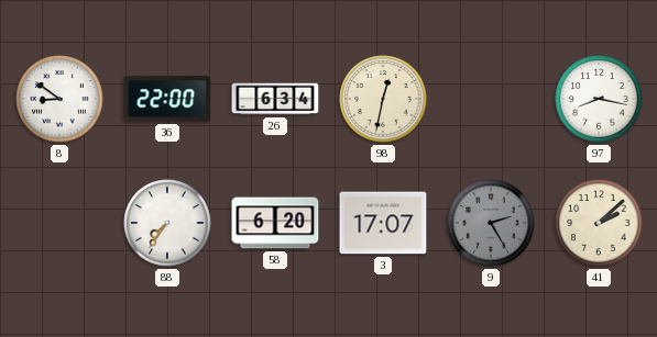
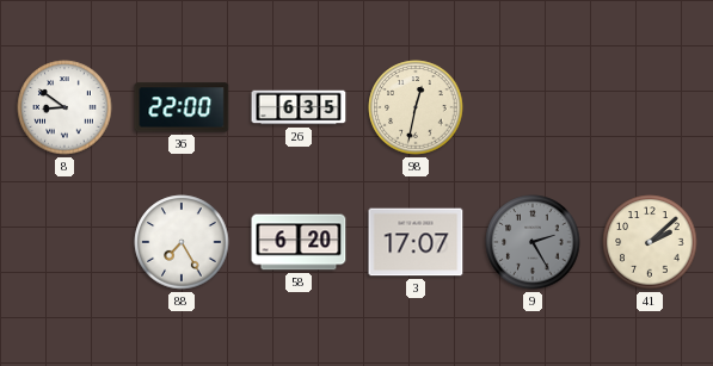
26: 6:34 -> 6:35
97: 8:17 -> none
88: 7:36 -> 7:25
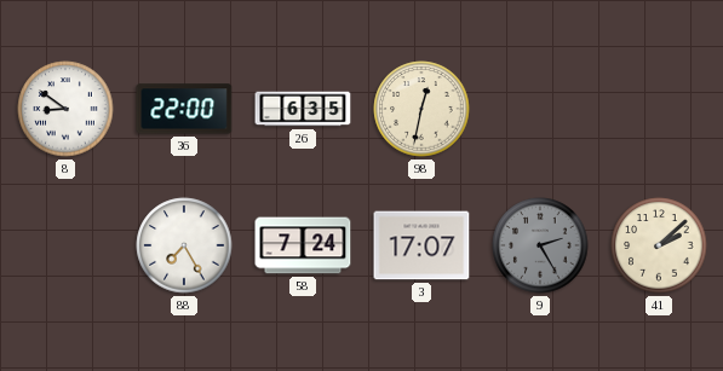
58: 6:20 -> 7:24
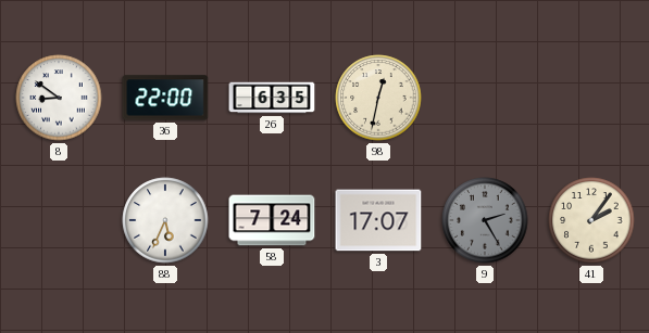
88: 7:25 -> 5:34
41: 2:08 -> 2:06
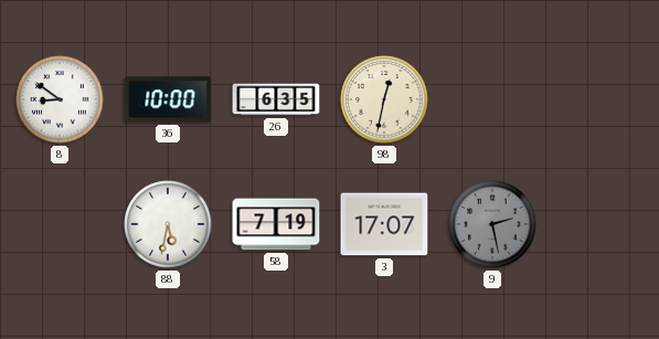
36: 22:00 -> 10:00
88: 5:34 -> 5:32
58: 7:24 -> 7:19
9: 2:25 -> 2:28
41: 2:06 -> none
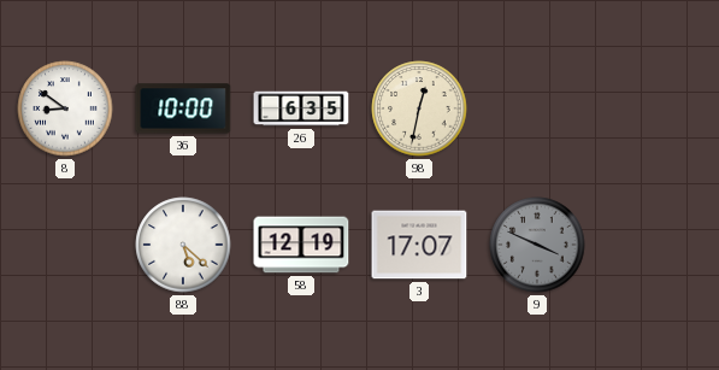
88: 5:32 -> 5:22
58: 7:19 -> 12:19
9: 2:28 -> 3:49
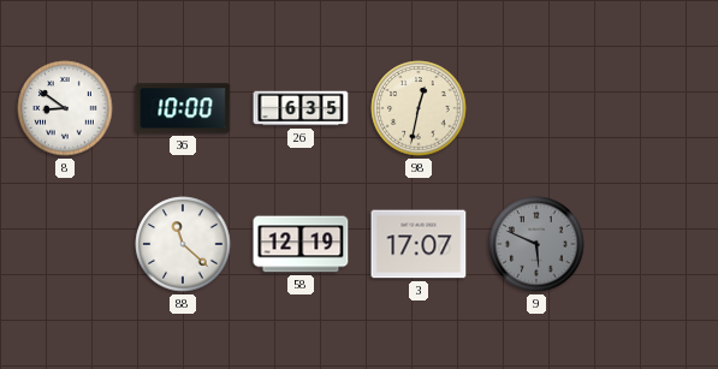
88: 5:22 -> 11:22
9: 3:49 -> 5:49
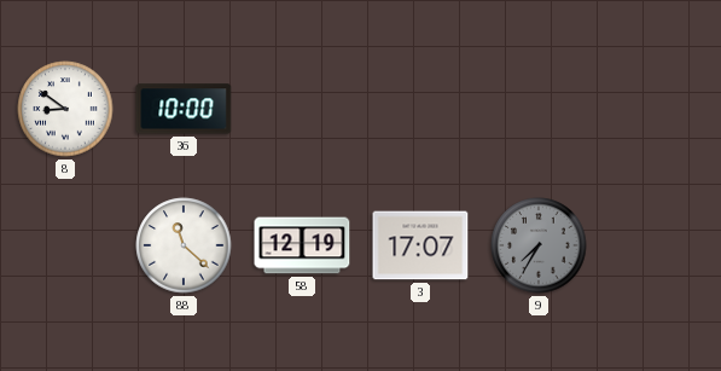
26: 6:35 -> none
98: 12:32 -> none
9: 5:49 -> 7:35
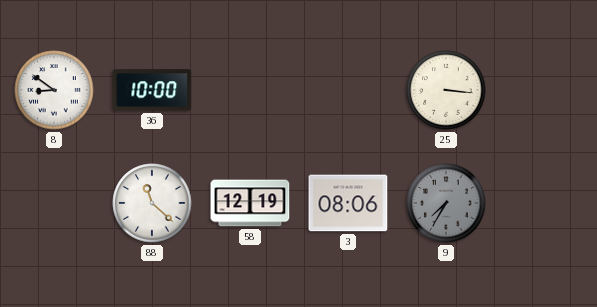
25: none -> 3:16
3: 17:07 -> 08:06
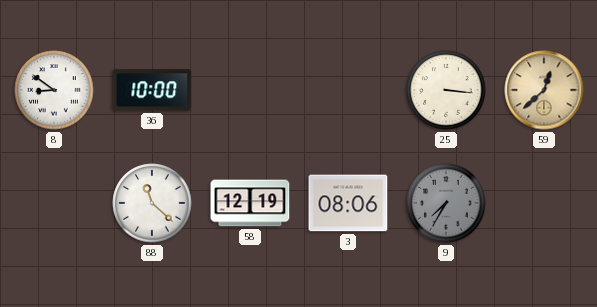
59: none -> 12:38
